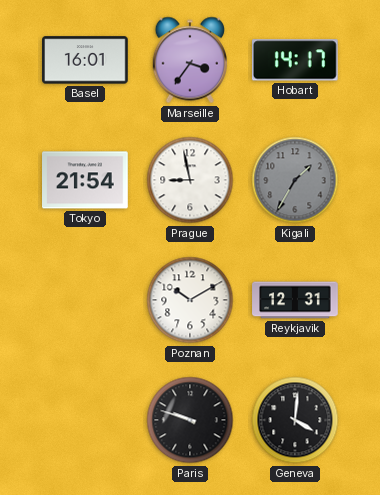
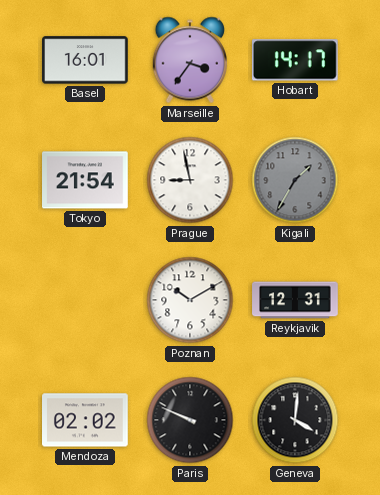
Mendoza: none -> 02:02
Paris: 9:48 -> 9:49
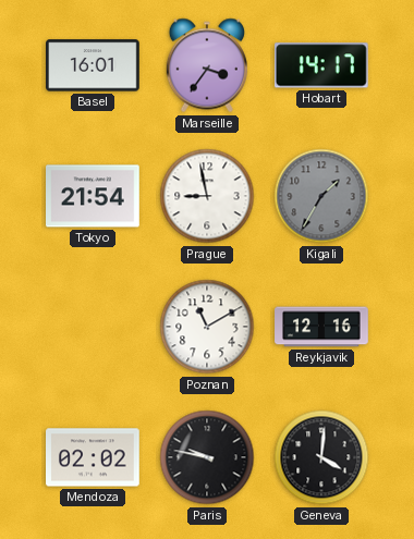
Poznan: 10:10 -> 11:10
Reykjavik: 12:31 -> 12:16
Paris: 9:49 -> 9:47
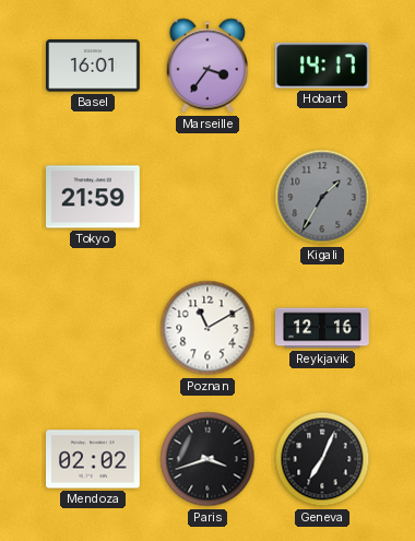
Tokyo: 21:54 -> 21:59
Prague: 8:58 -> none
Paris: 9:47 -> 3:42
Geneva: 4:01 -> 7:04
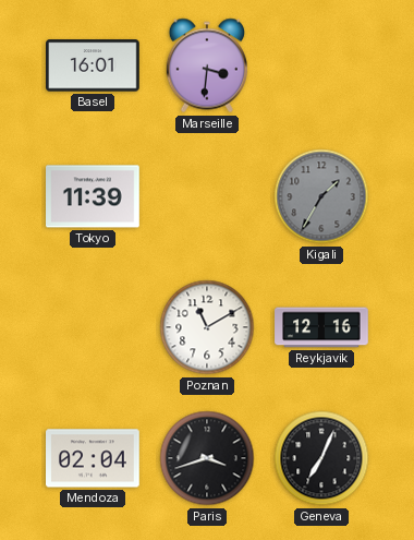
Marseille: 3:36 -> 3:31
Hobart: 14:17 -> none
Tokyo: 21:59 -> 11:39
Mendoza: 02:02 -> 02:04
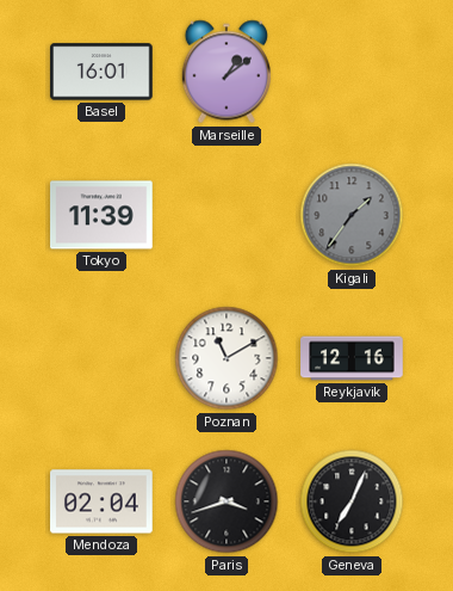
Marseille: 3:31 -> 1:09
Kigali: 1:35 -> 1:36
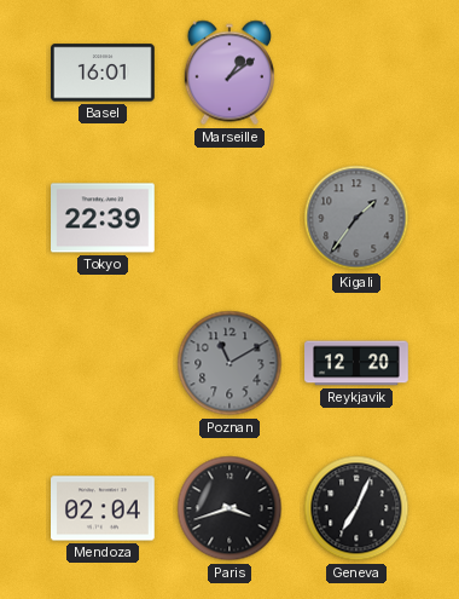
Tokyo: 11:39 -> 22:39
Poznan dial: white -> grey
Reykjavik: 12:16 -> 12:20
